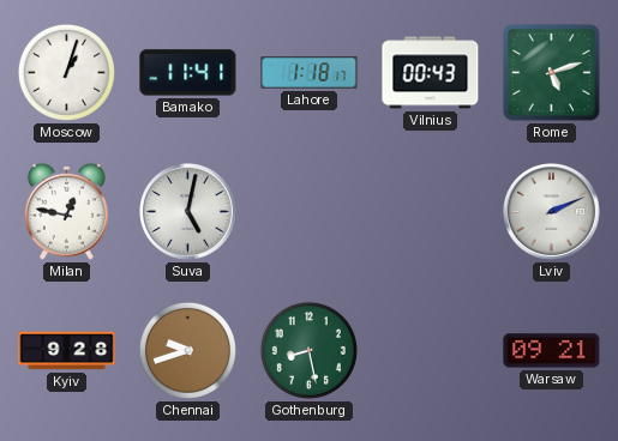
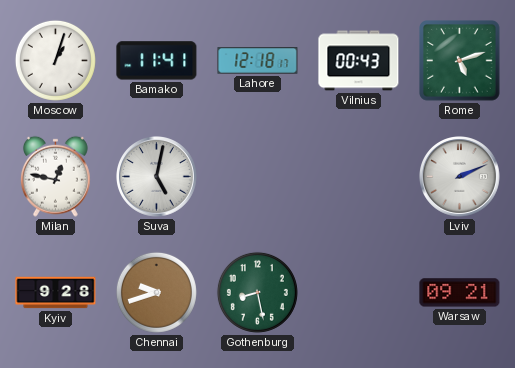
Lahore: 1:18 -> 12:18
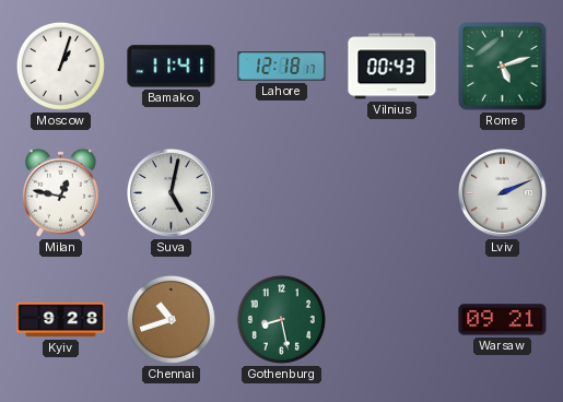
Chennai: 9:42 -> 10:42
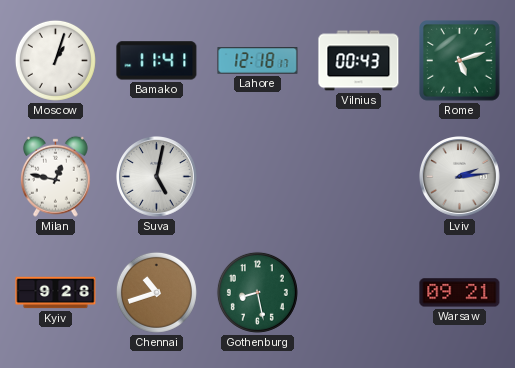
Lviv: 2:11 -> 2:14
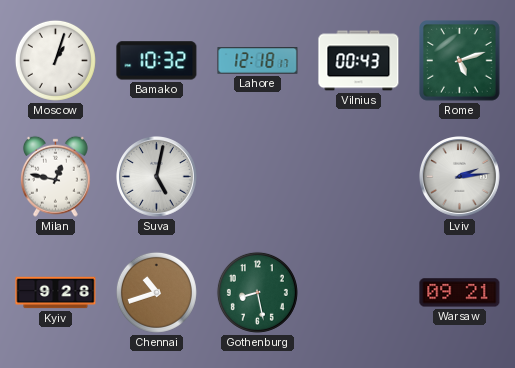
Bamako: 11:41 -> 10:32
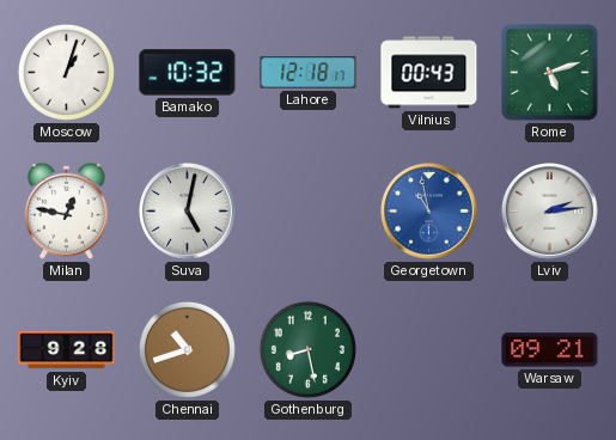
Georgetown: none -> 10:58
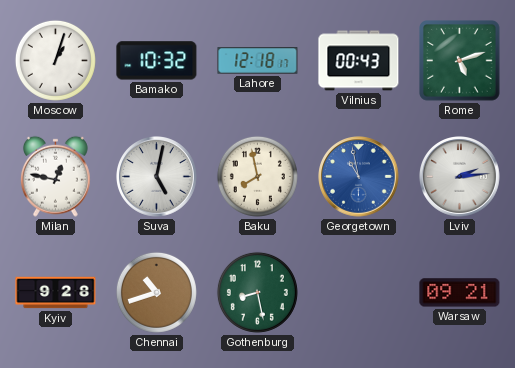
Baku: none -> 7:58
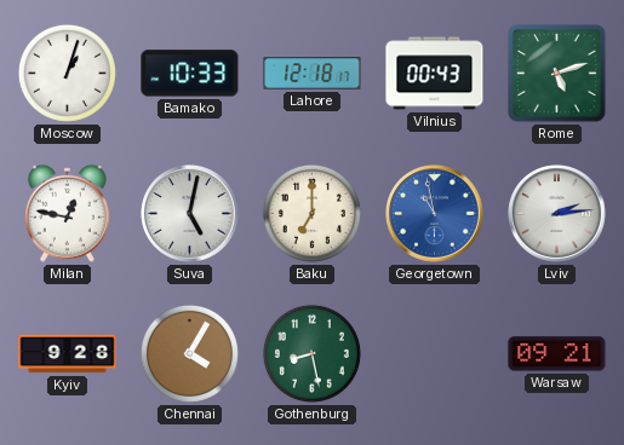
Bamako: 10:32 -> 10:33
Baku: 7:58 -> 7:00
Chennai: 10:42 -> 4:05
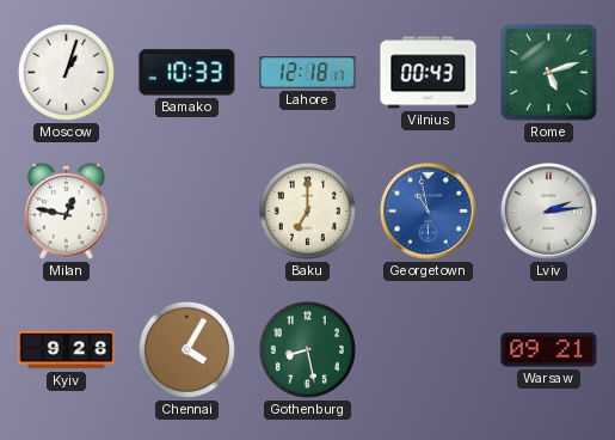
Suva: 5:02 -> none
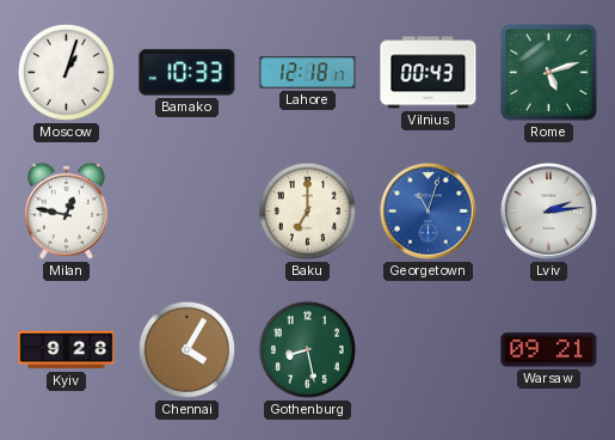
Georgetown: 10:58 -> 11:03
